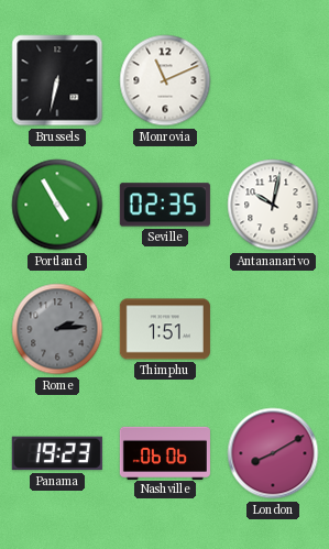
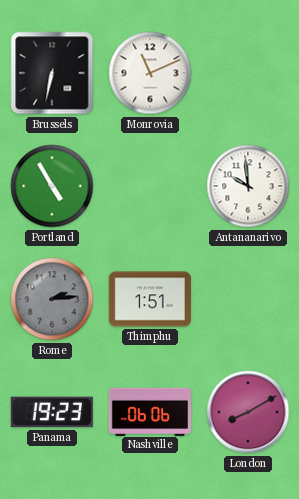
Seville: 02:35 -> none
Antananarivo: 10:02 -> 9:59
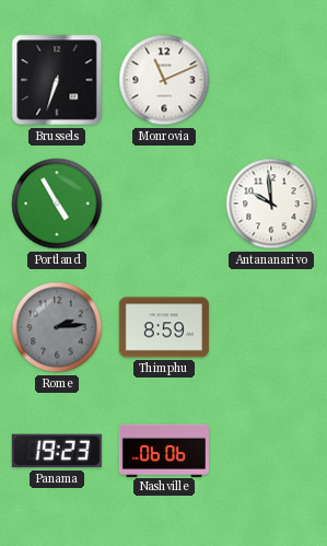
Brussels: 6:32 -> 6:33
Thimphu: 1:51 -> 8:59
London: 8:10 -> none
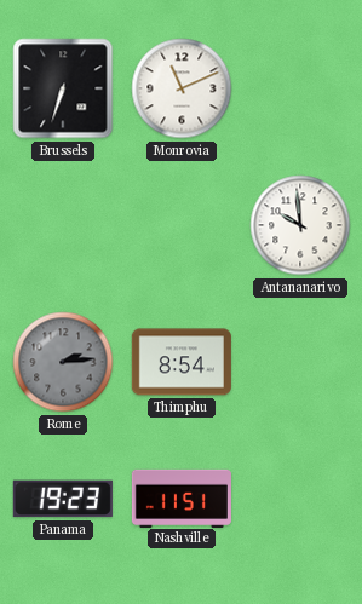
Portland: 4:55 -> none
Thimphu: 8:59 -> 8:54
Nashville: 06:06 -> 11:51
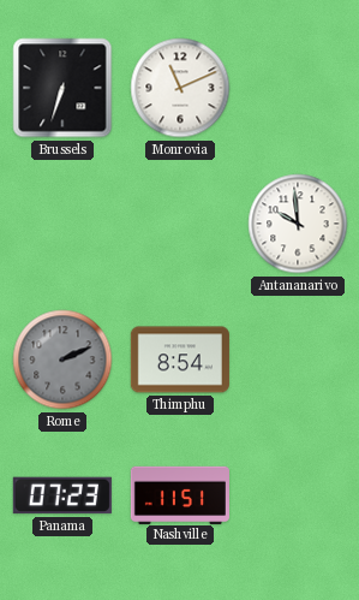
Rome: 2:14 -> 2:11
Panama: 19:23 -> 07:23
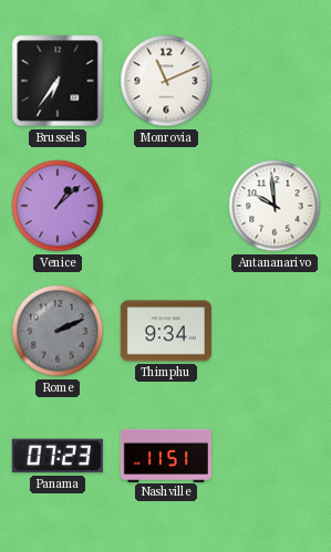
Brussels: 6:33 -> 6:36
Venice: none -> 1:08
Thimphu: 8:54 -> 9:34
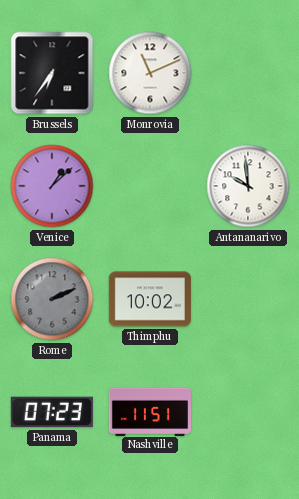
Thimphu: 9:34 -> 10:02
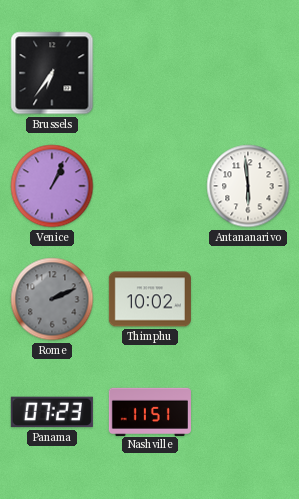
Monrovia: 11:11 -> none
Venice: 1:08 -> 1:04
Antananarivo: 9:59 -> 5:59
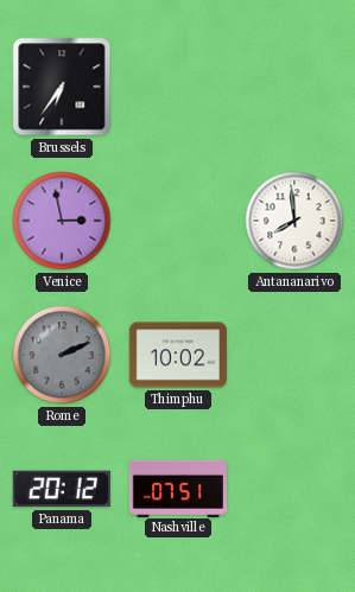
Venice: 1:04 -> 2:58
Antananarivo: 5:59 -> 7:59
Panama: 07:23 -> 20:12
Nashville: 11:51 -> 07:51
